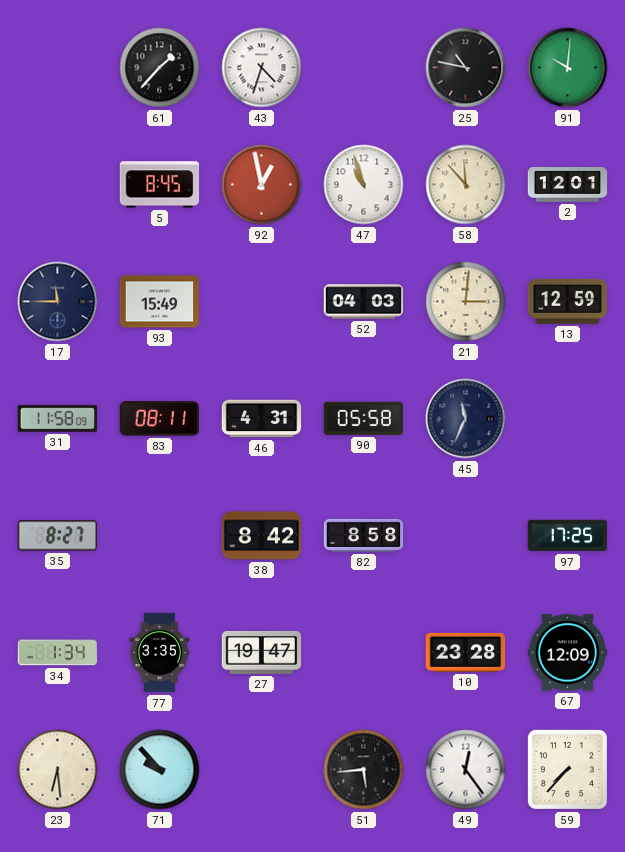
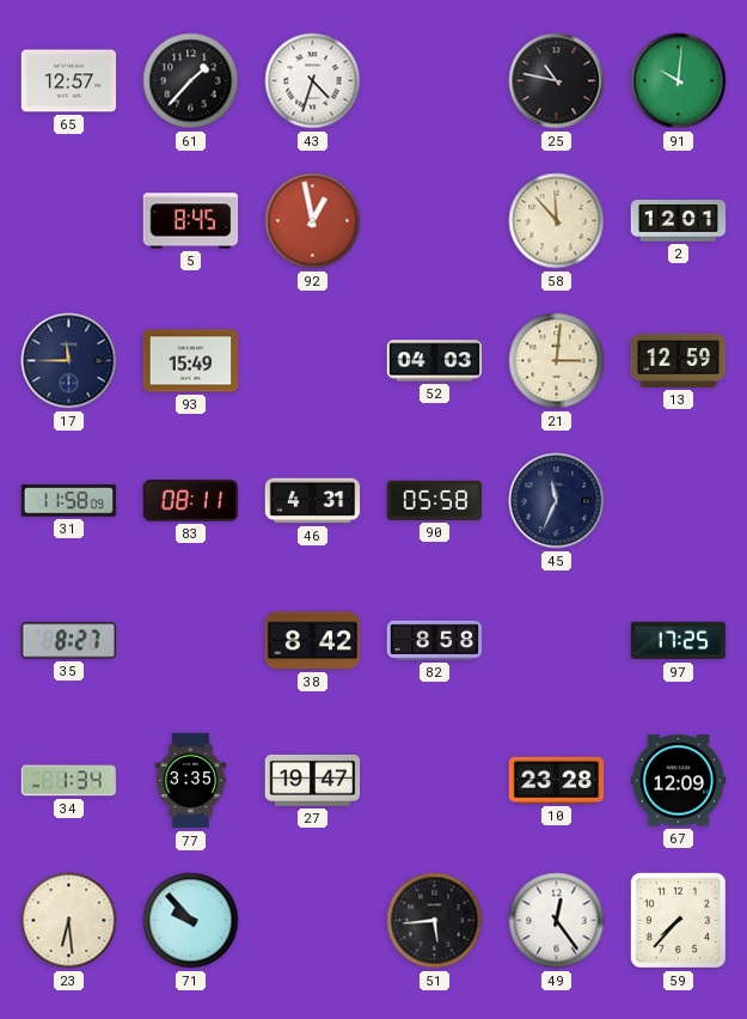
65: none -> 12:57
47: 10:57 -> none
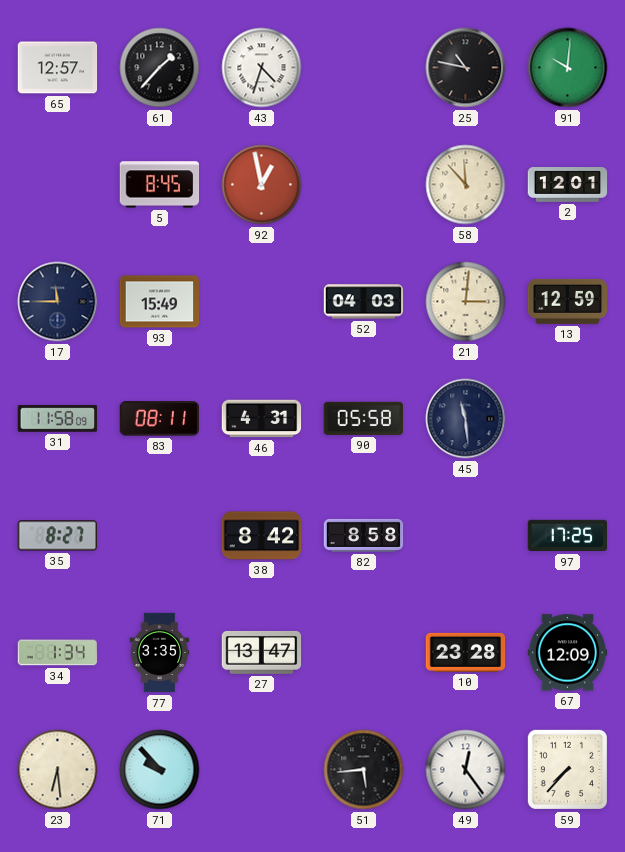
45: 11:34 -> 11:29
27: 19:47 -> 13:47
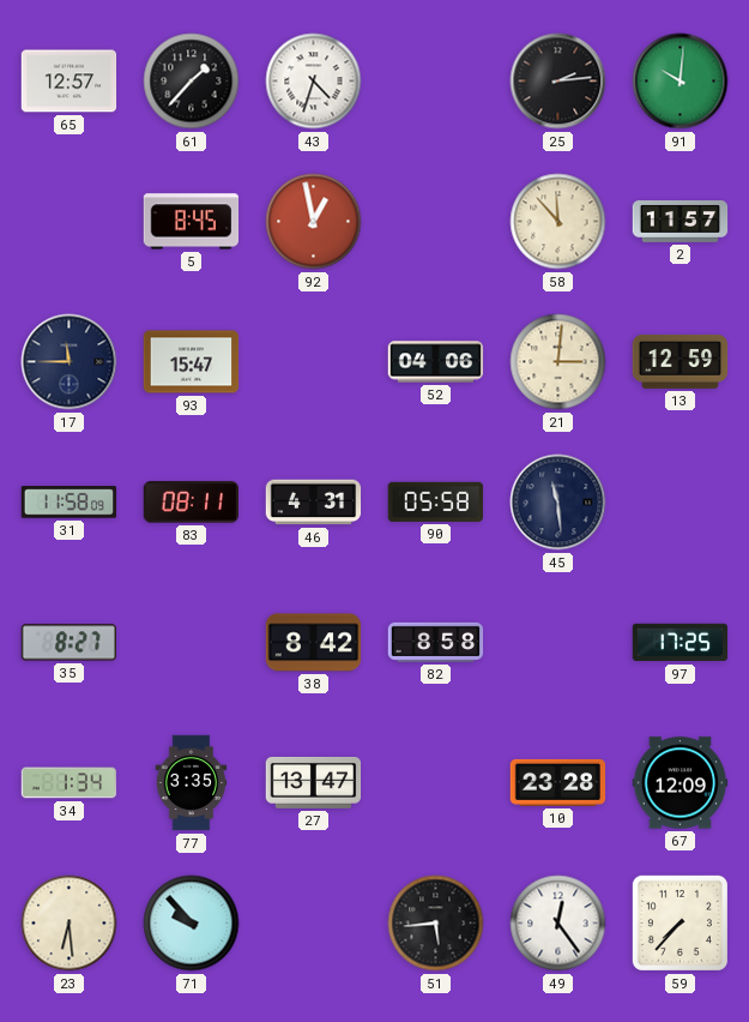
25: 10:47 -> 2:14
2: 12:01 -> 11:57
93: 15:49 -> 15:47
52: 04:03 -> 04:06
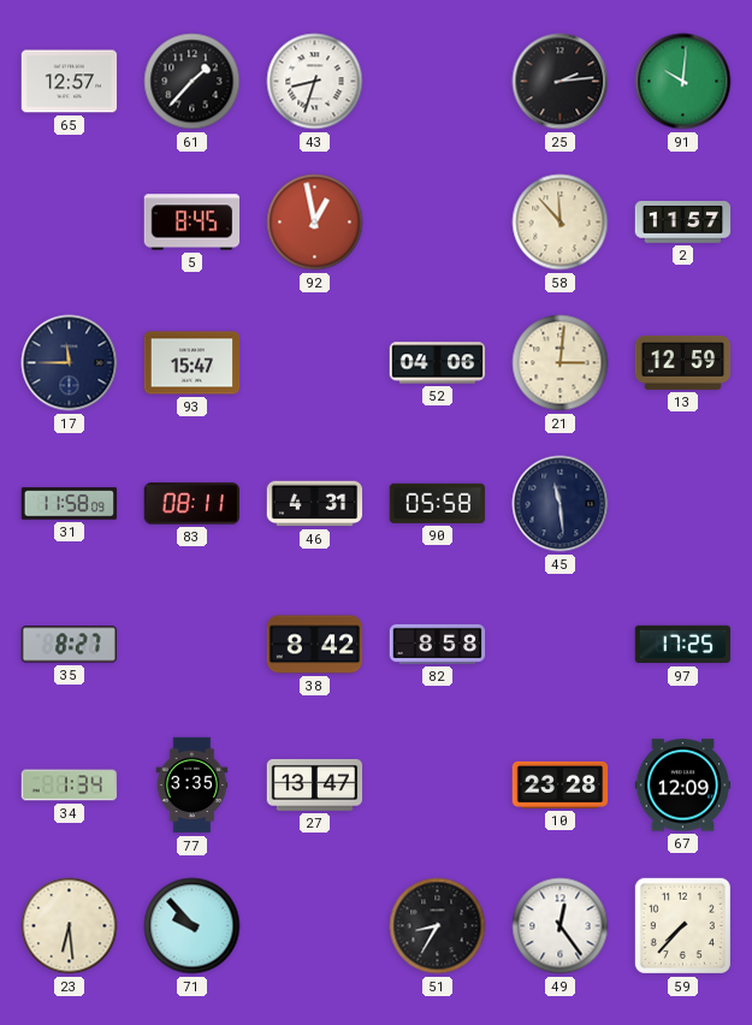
43: 4:33 -> 8:33
51: 5:44 -> 8:35
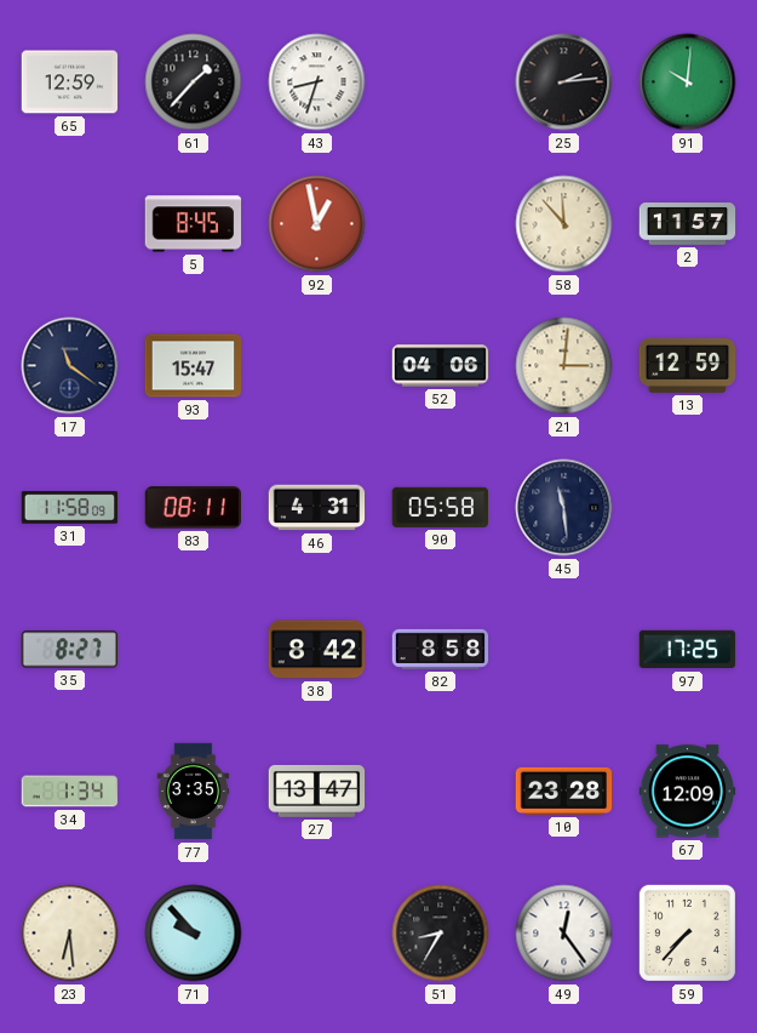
65: 12:57 -> 12:59
17: 11:45 -> 11:21
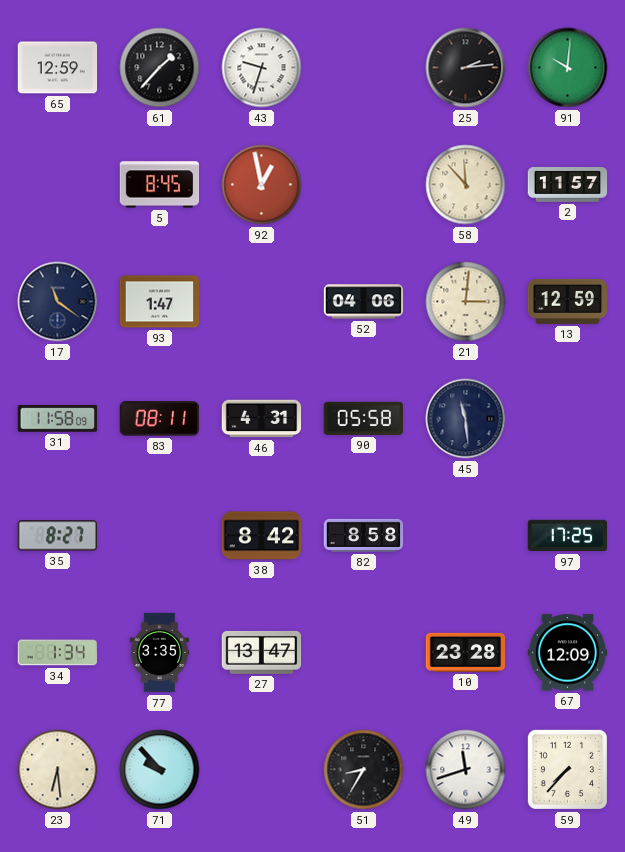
43: 8:33 -> 9:33
93: 15:47 -> 1:47
49: 12:24 -> 11:42
